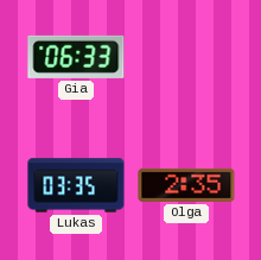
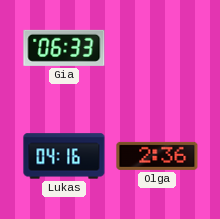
Lukas: 03:35 -> 04:16
Olga: 2:35 -> 2:36
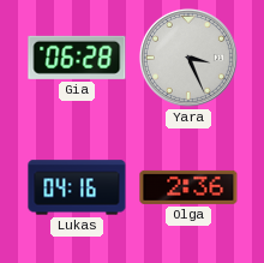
Gia: 06:33 -> 06:28
Yara: none -> 3:26
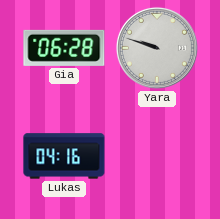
Yara: 3:26 -> 9:48
Olga: 2:36 -> none
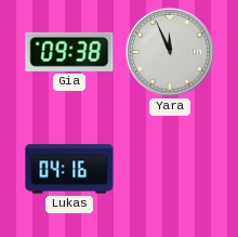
Gia: 06:28 -> 09:38
Yara: 9:48 -> 11:56
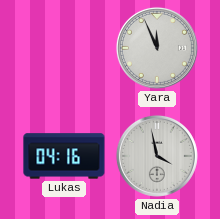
Gia: 09:38 -> none
Nadia: none -> 3:58
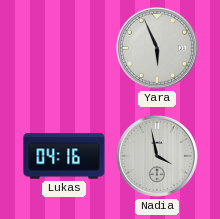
Yara: 11:56 -> 5:56
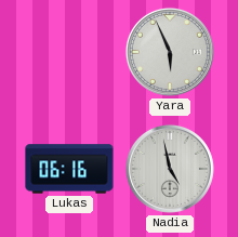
Lukas: 04:16 -> 06:16
Nadia: 3:58 -> 4:58
